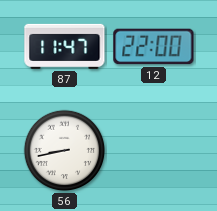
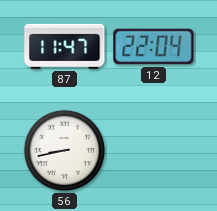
12: 22:00 -> 22:04
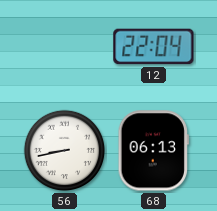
87: 11:47 -> none
68: none -> 06:13
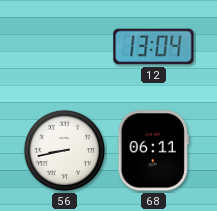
12: 22:04 -> 13:04
68: 06:13 -> 06:11
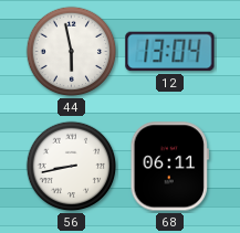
44: none -> 5:58
